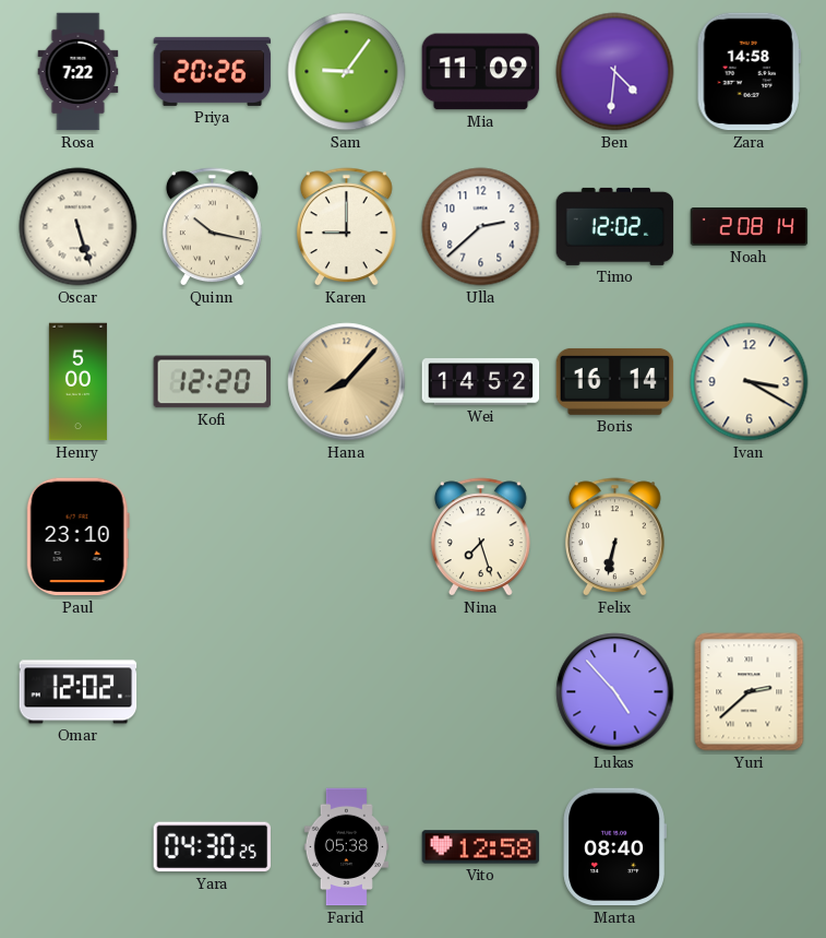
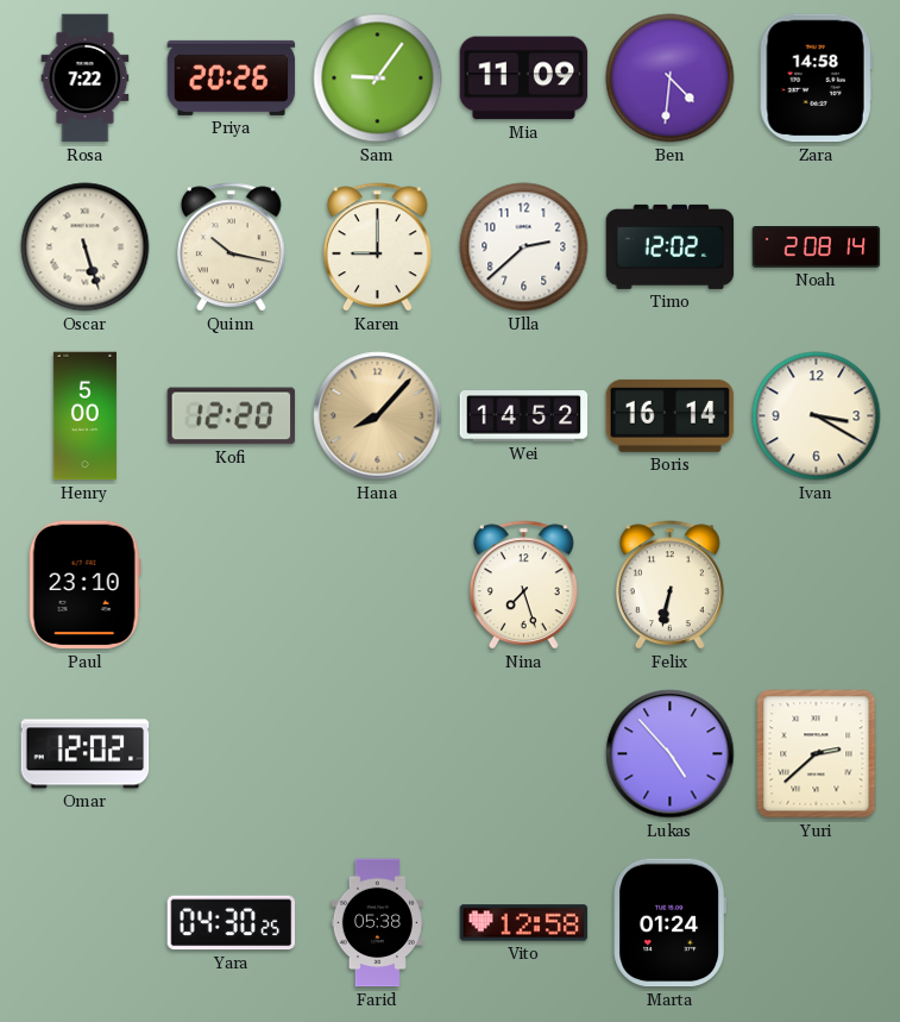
Marta: 08:40 -> 01:24
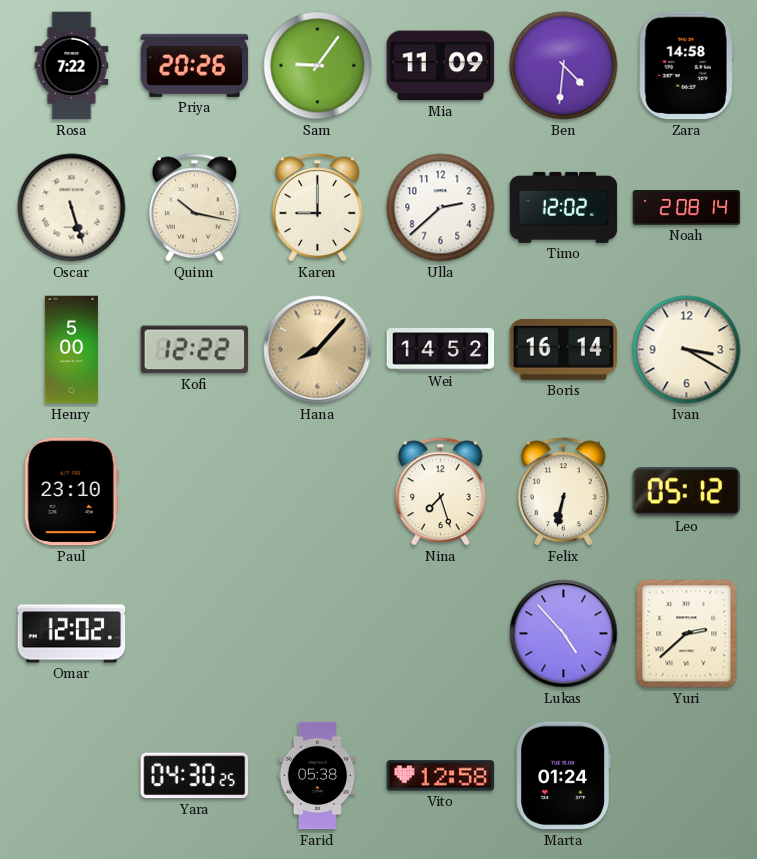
Kofi: 12:20 -> 12:22
Leo: none -> 05:12
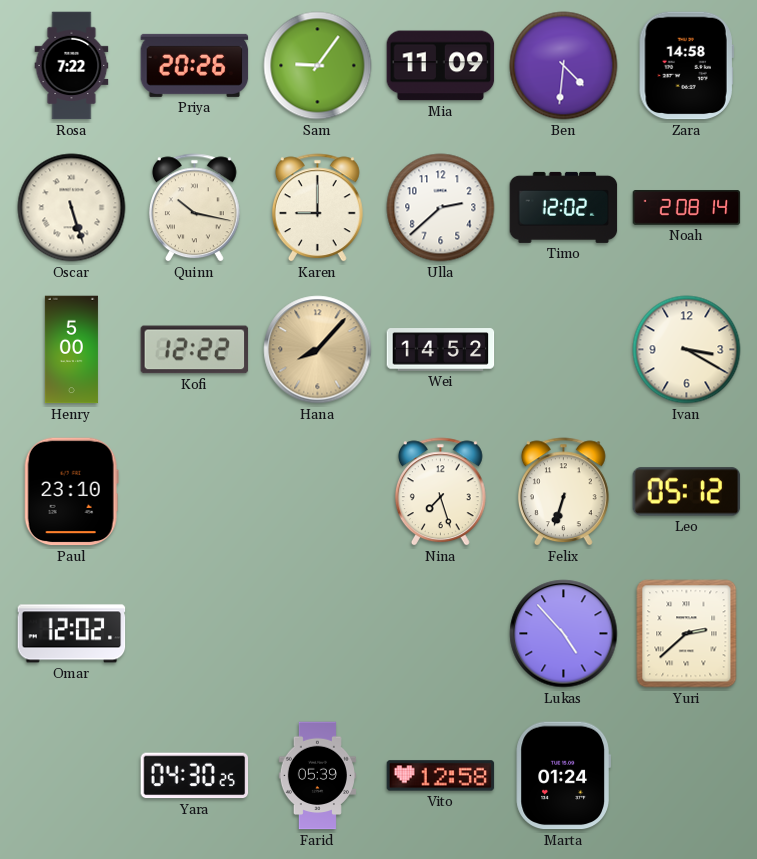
Boris: 16:14 -> none
Felix: 6:32 -> 6:33
Farid: 05:38 -> 05:39
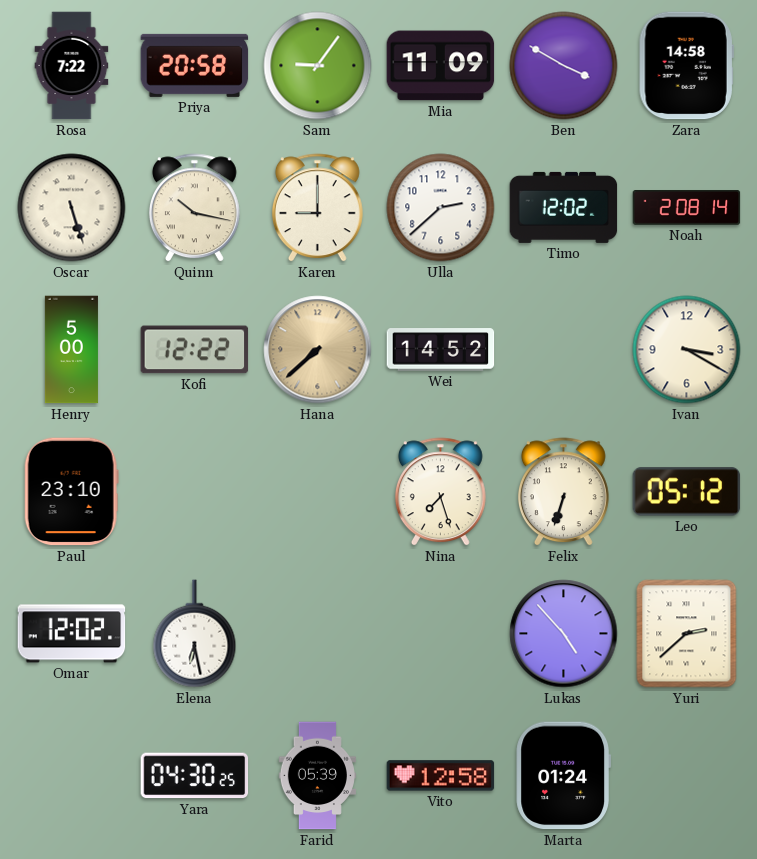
Priya: 20:26 -> 20:58
Ben: 4:31 -> 3:50
Hana: 8:07 -> 7:38
Elena: none -> 6:28
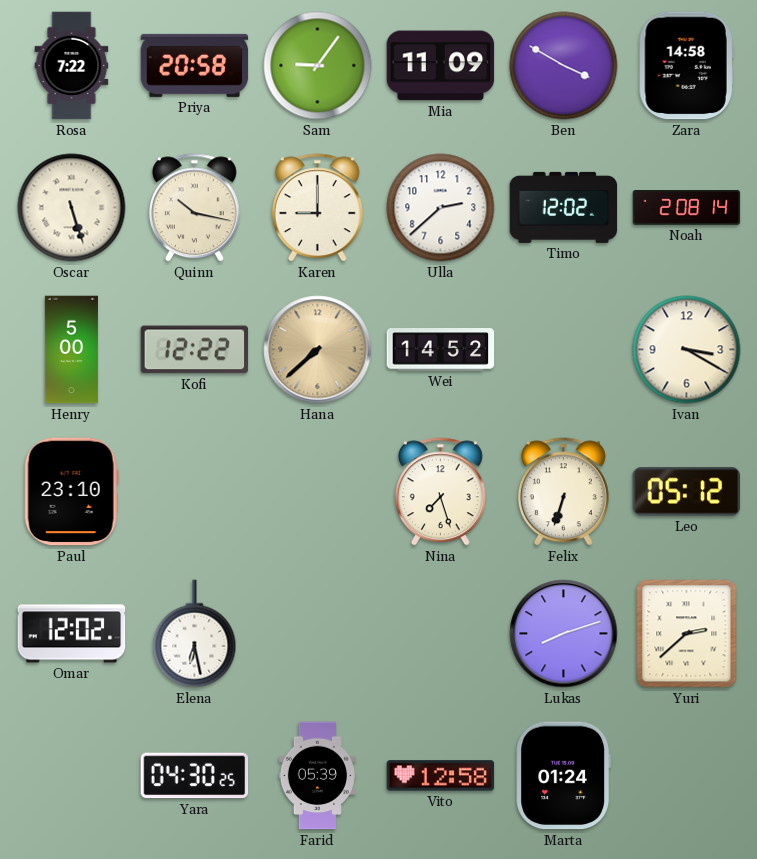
Lukas: 4:53 -> 8:12
